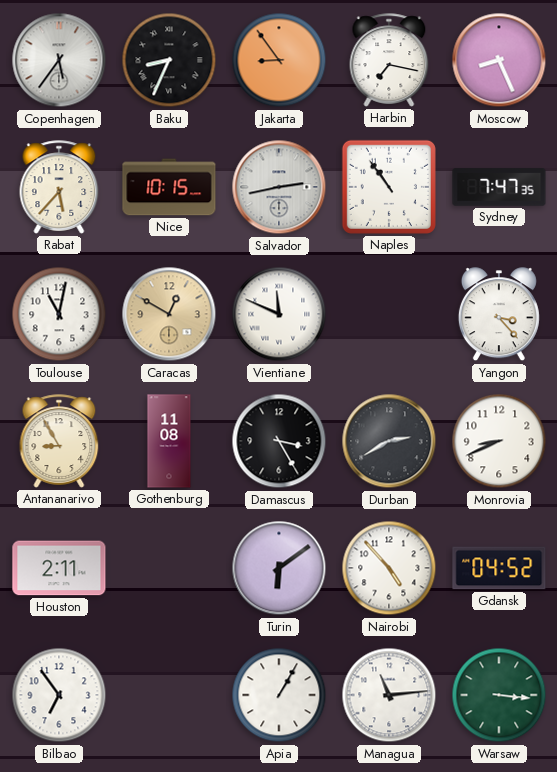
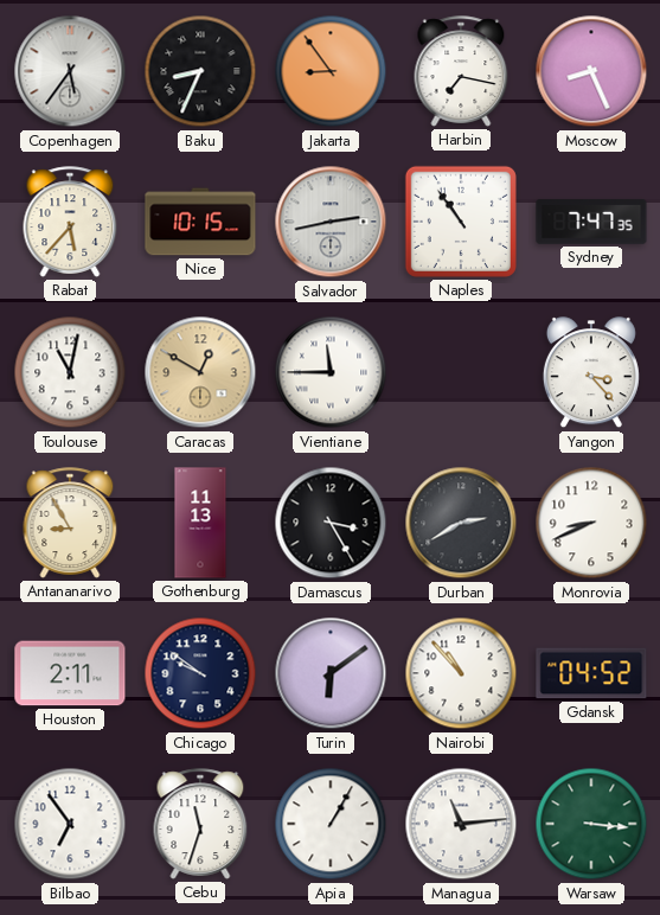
Vientiane: 11:49 -> 11:45
Gothenburg: 11:08 -> 11:13
Chicago: none -> 9:51
Nairobi: 4:53 -> 10:53
Cebu: none -> 11:33
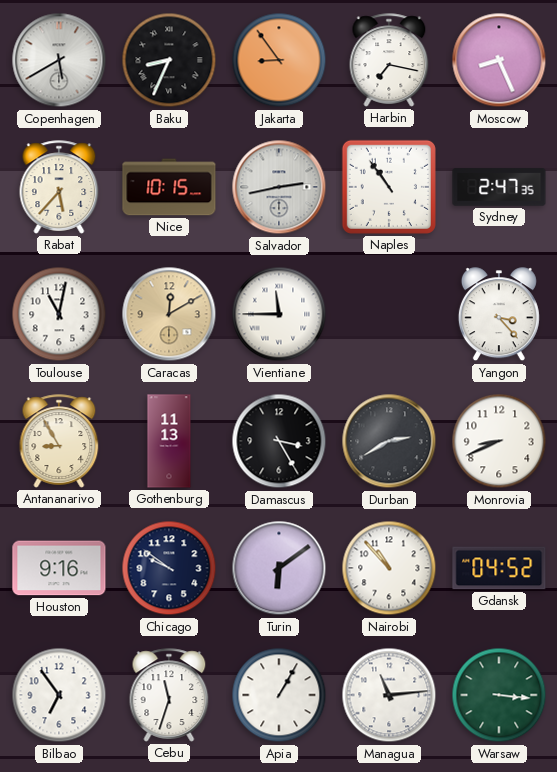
Copenhagen: 5:36 -> 5:40
Sydney: 7:47 -> 2:47
Caracas: 12:50 -> 12:10
Houston: 2:11 -> 9:16
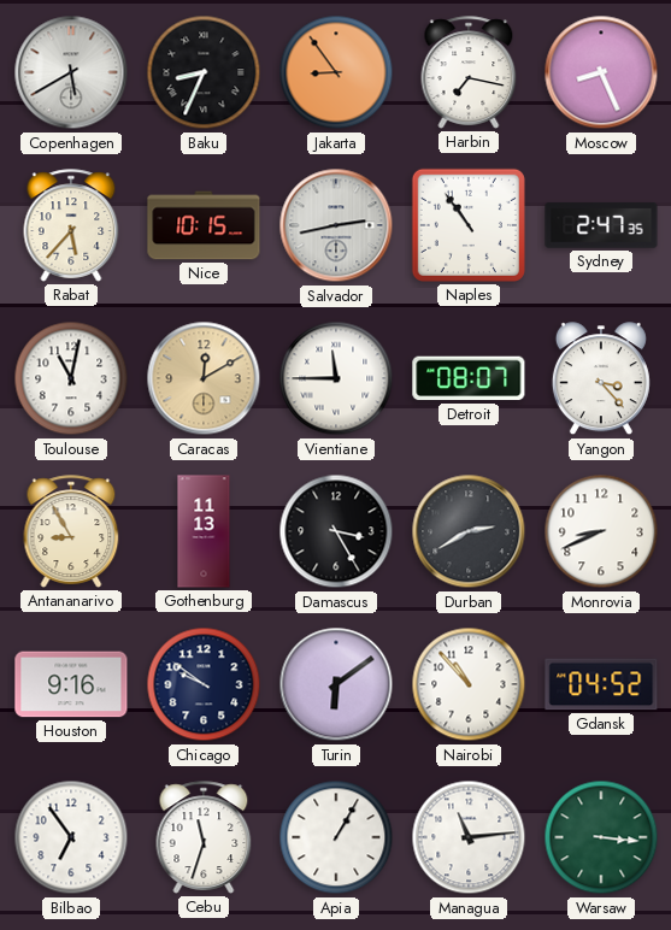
Detroit: none -> 08:07
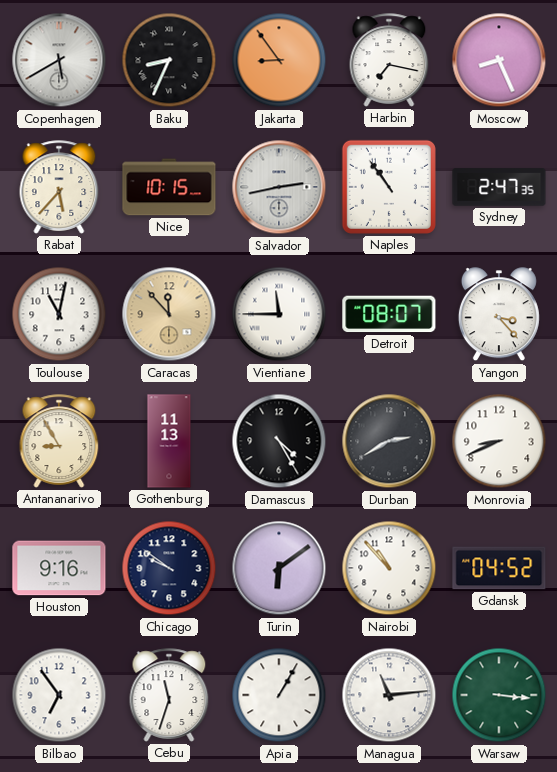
Caracas: 12:10 -> 11:53
Damascus: 3:25 -> 4:25
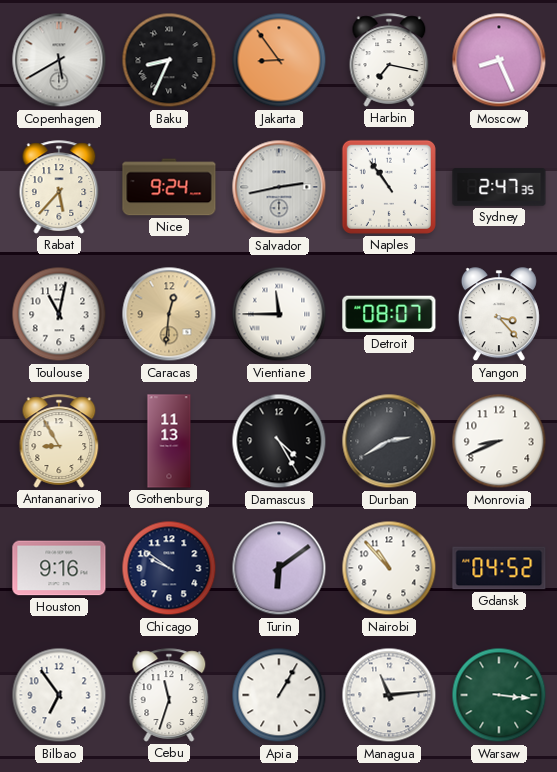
Nice: 10:15 -> 9:24
Caracas: 11:53 -> 12:31
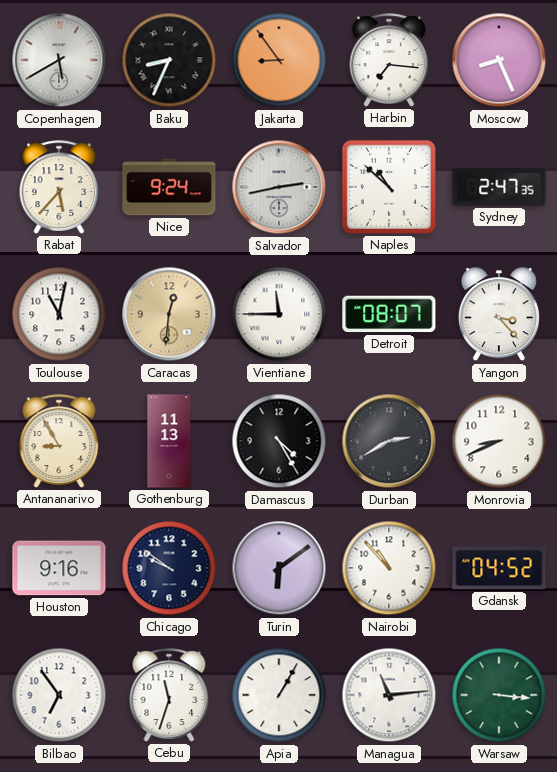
Harbin: 7:17 -> 7:16
Naples: 10:54 -> 10:52
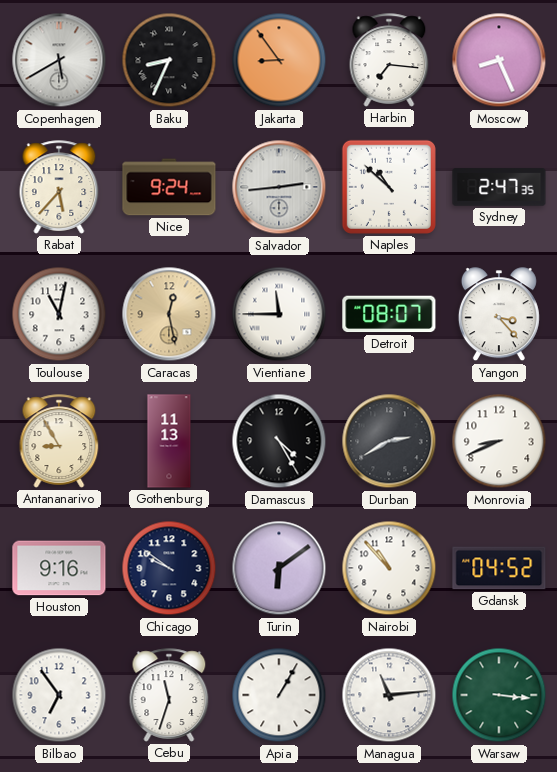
Salvador: 2:43 -> 2:44
Caracas: 12:31 -> 12:28
